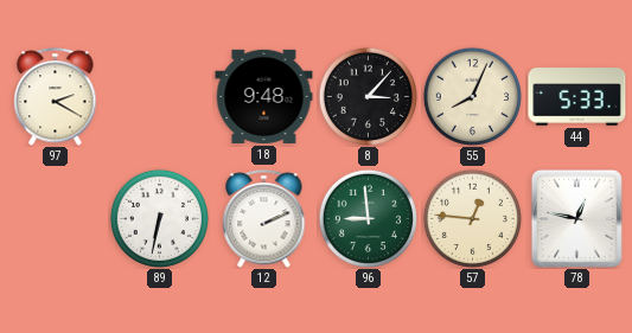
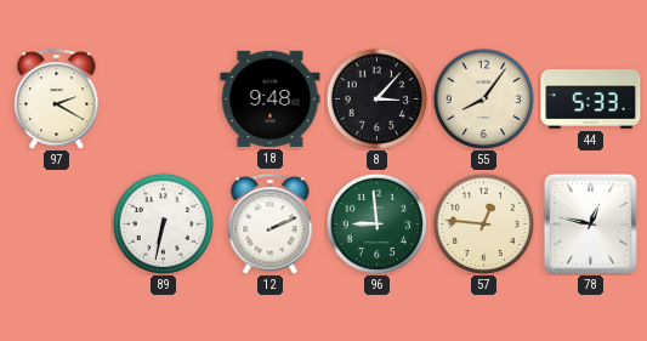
55: 8:04 -> 8:06
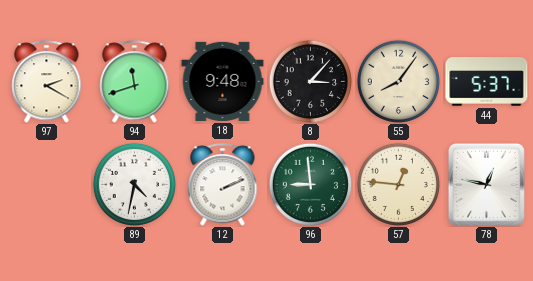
94: none -> 11:42
44: 5:33 -> 5:37
89: 6:32 -> 4:32
